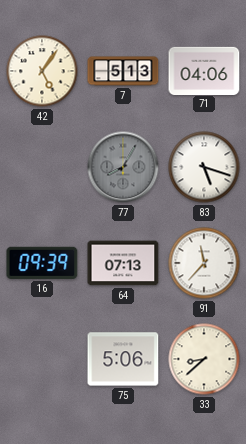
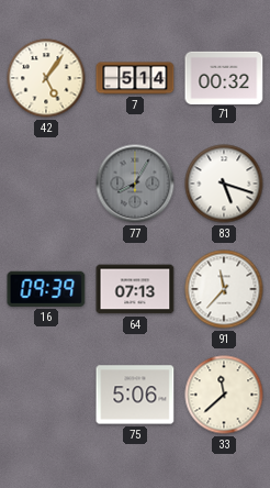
7: 5:13 -> 5:14
71: 04:06 -> 00:32
33: 8:38 -> 11:38
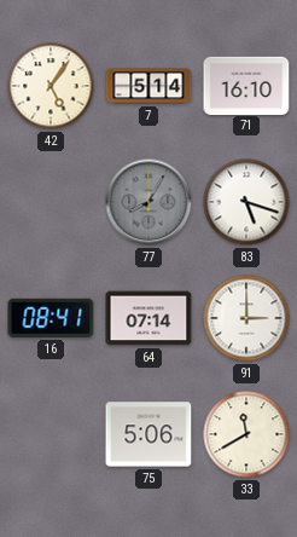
71: 00:32 -> 16:10
16: 09:39 -> 08:41
64: 07:13 -> 07:14
91: 11:37 -> 3:00
33: 11:38 -> 11:40
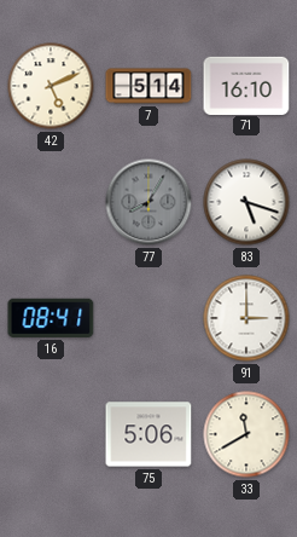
42: 5:06 -> 5:11
64: 07:14 -> none
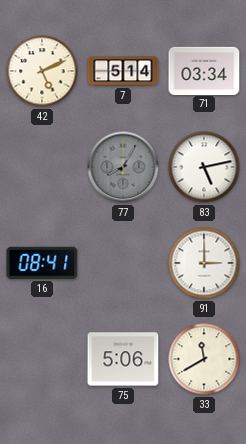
71: 16:10 -> 03:34
83: 5:18 -> 5:13
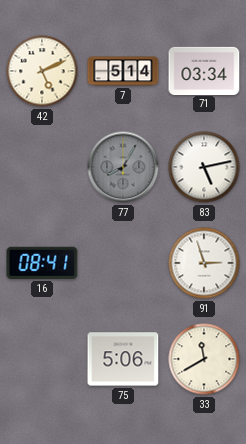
91: 3:00 -> 2:57
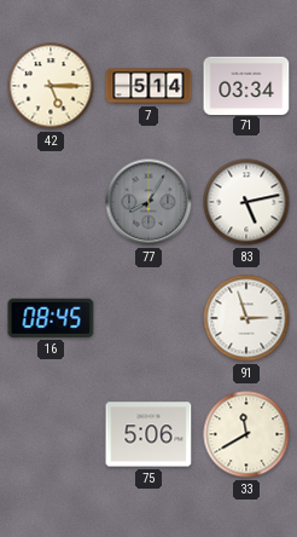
42: 5:11 -> 5:15
16: 08:41 -> 08:45
